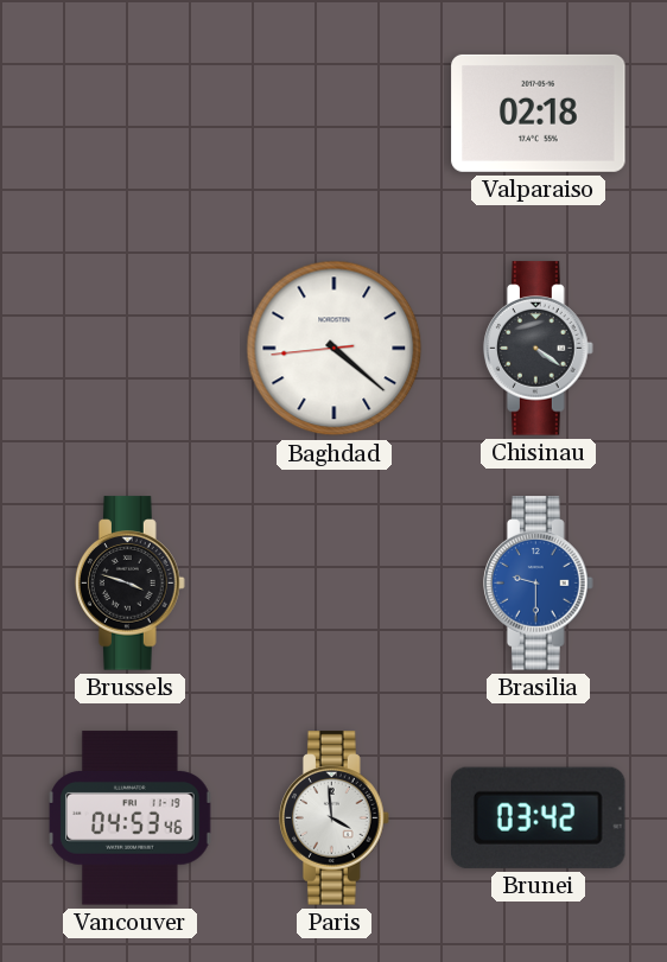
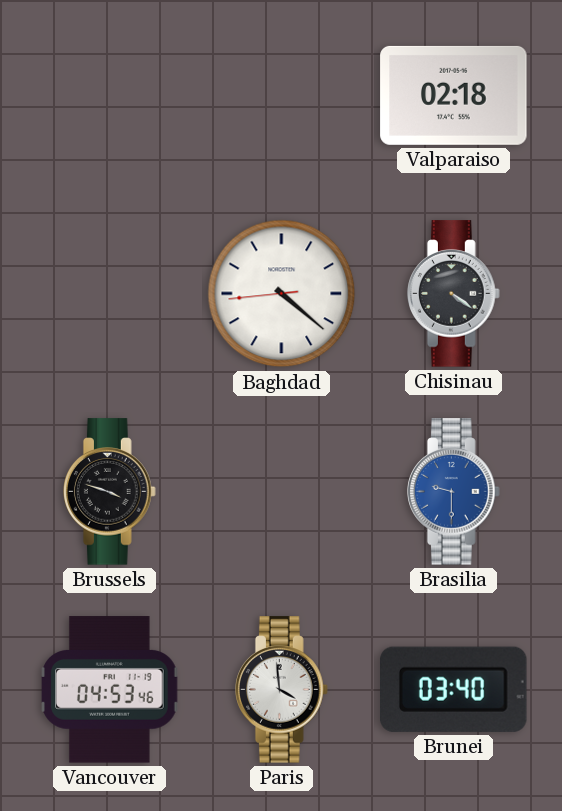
Brunei: 03:42 -> 03:40
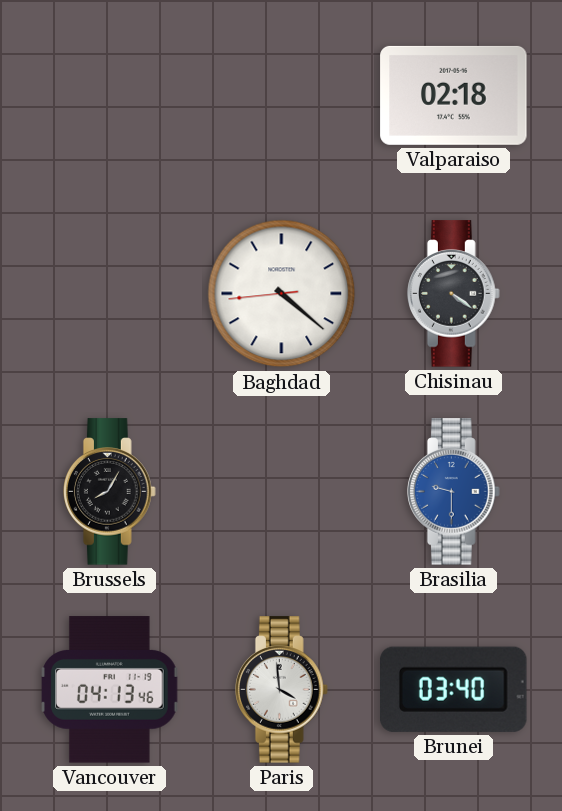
Brussels: 3:48 -> 8:05
Vancouver: 04:53 -> 04:13
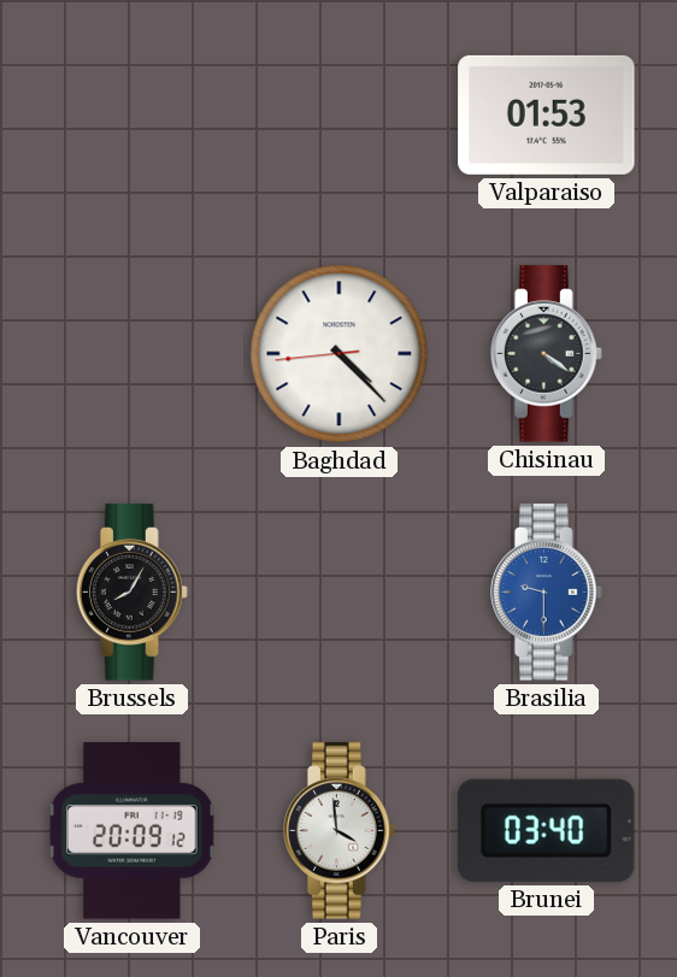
Valparaiso: 02:18 -> 01:53
Baghdad: 4:21 -> 4:22
Vancouver: 04:13 -> 20:09
